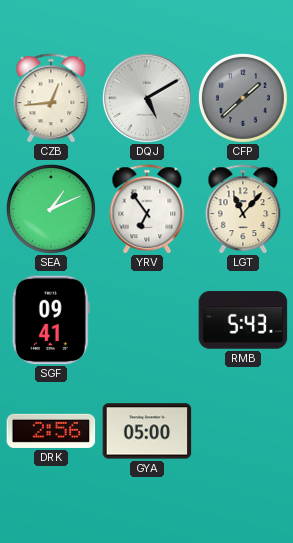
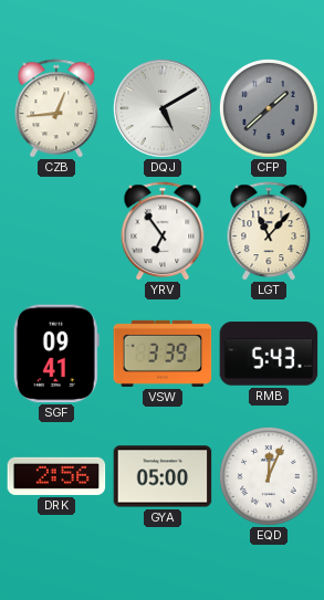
SEA: 1:11 -> none
VSW: none -> 3:39
EQD: none -> 12:04
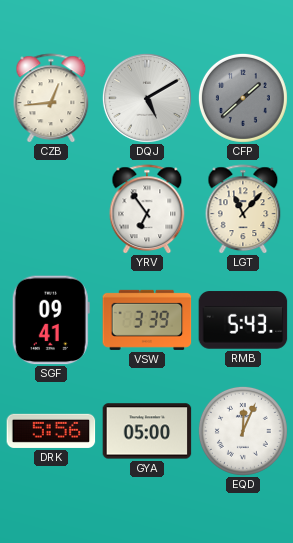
DRK: 2:56 -> 5:56
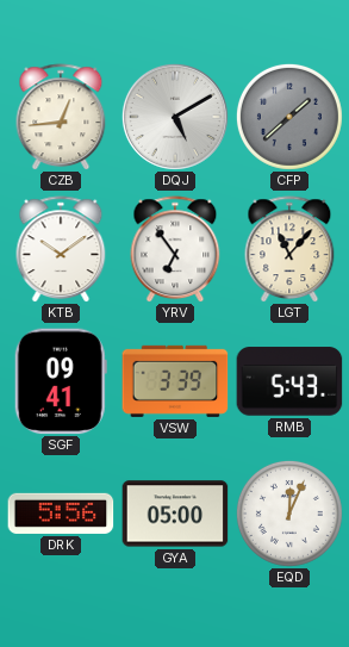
KTB: none -> 10:09
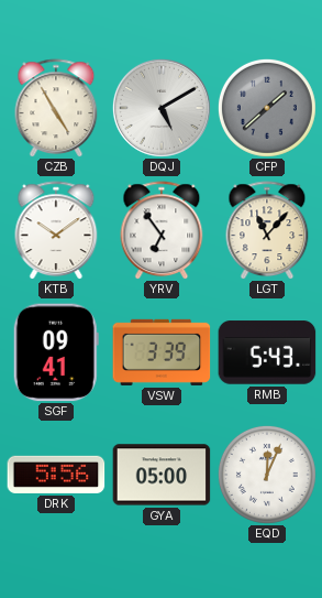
CZB: 12:44 -> 4:55
